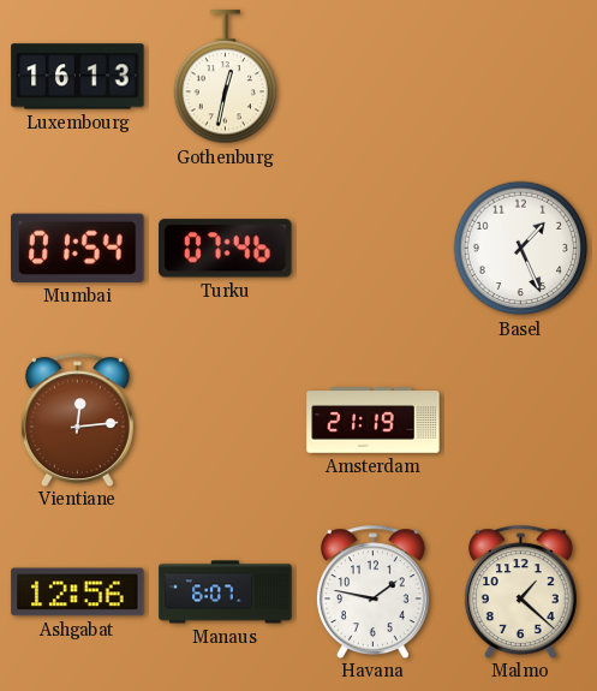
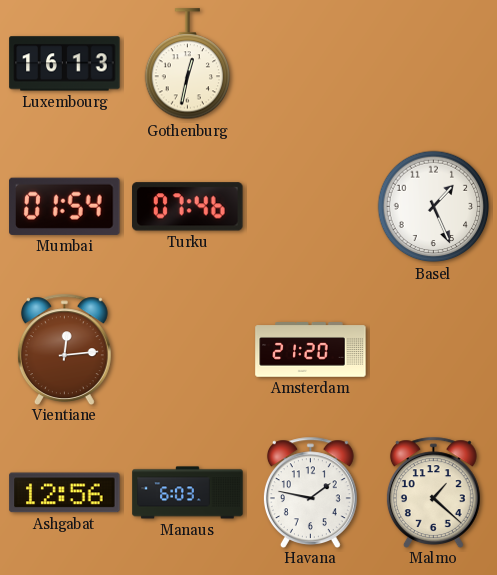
Amsterdam: 21:19 -> 21:20
Manaus: 6:07 -> 6:03
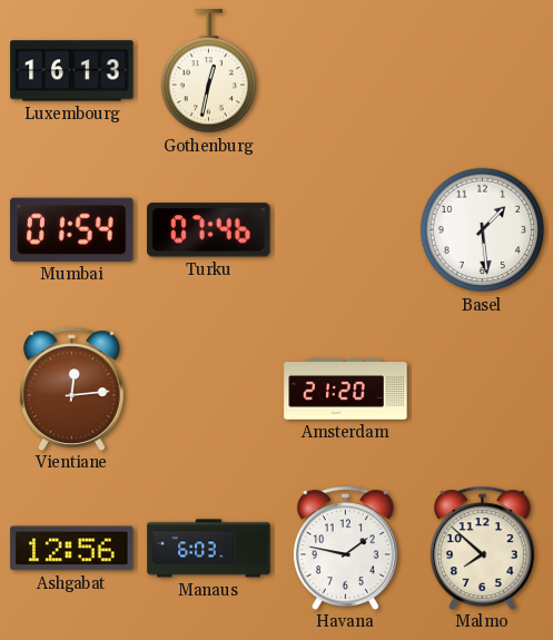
Basel: 1:26 -> 1:29
Malmo: 1:22 -> 7:52
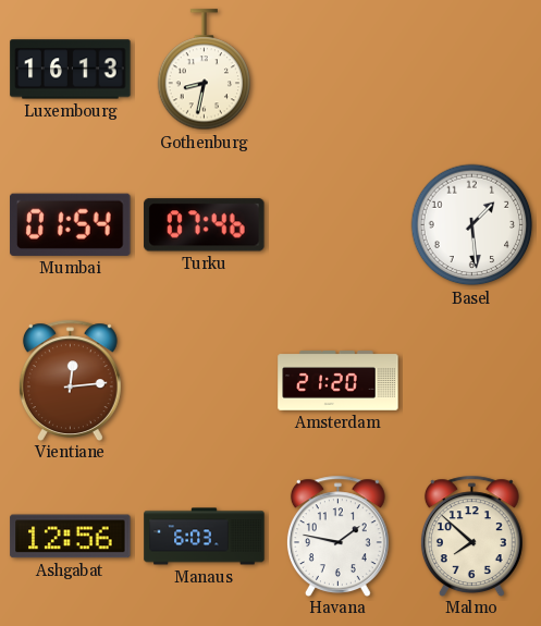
Gothenburg: 12:32 -> 8:32
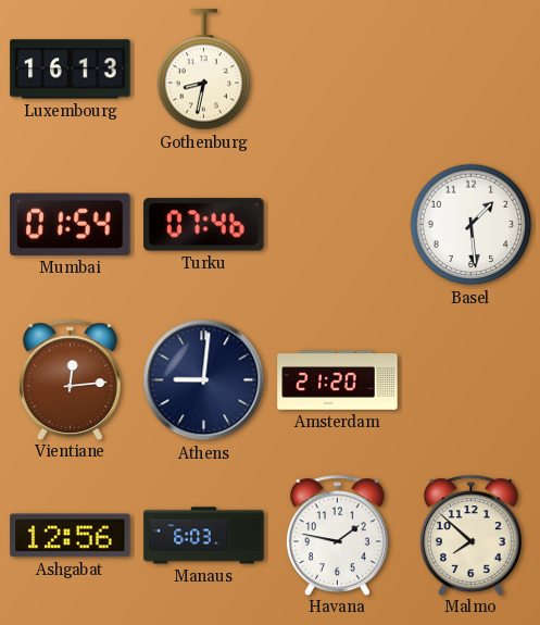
Athens: none -> 9:01
